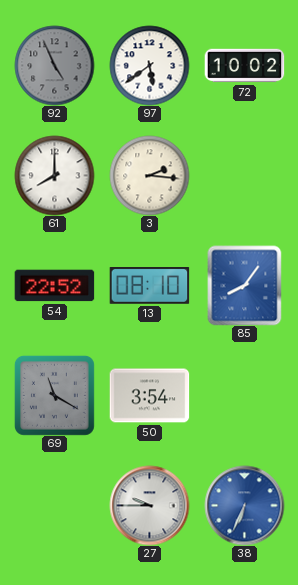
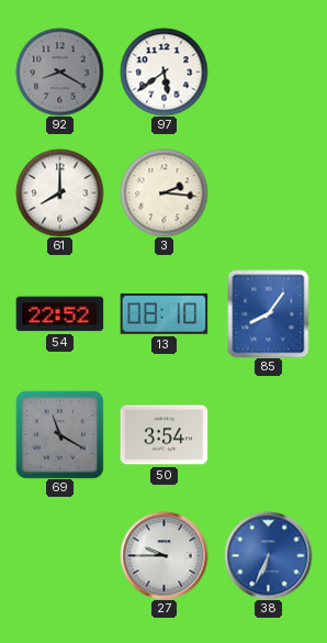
92: 4:56 -> 8:20
72: 10:02 -> none
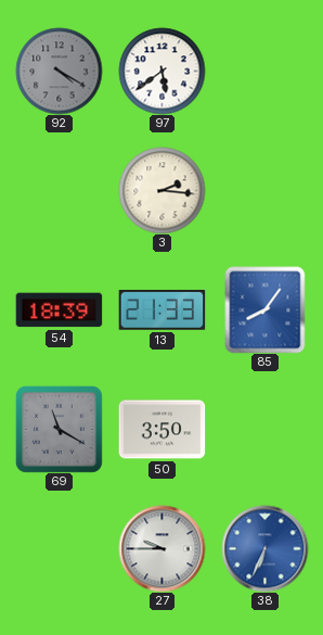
92: 8:20 -> 4:20
61: 8:00 -> none
54: 22:52 -> 18:39
13: 08:10 -> 21:33
50: 3:54 -> 3:50
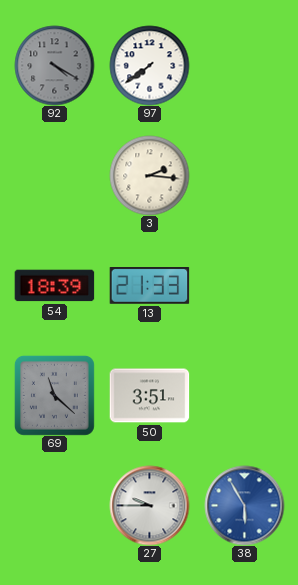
97: 5:39 -> 7:39
85: 8:06 -> none
69: 11:20 -> 11:22
50: 3:50 -> 3:51
38: 6:34 -> 5:55
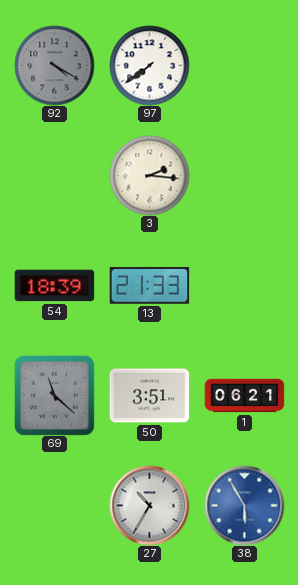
1: none -> 06:21
27: 9:45 -> 10:35
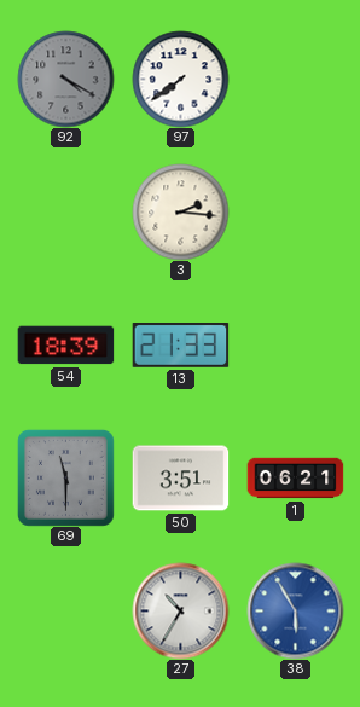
69: 11:22 -> 11:30
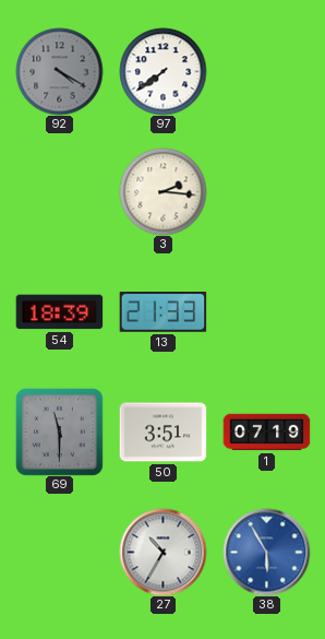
1: 06:21 -> 07:19
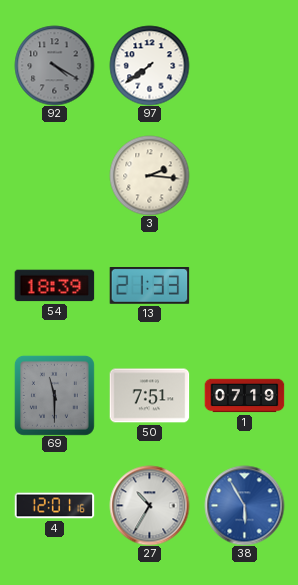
50: 3:51 -> 7:51
4: none -> 12:01
